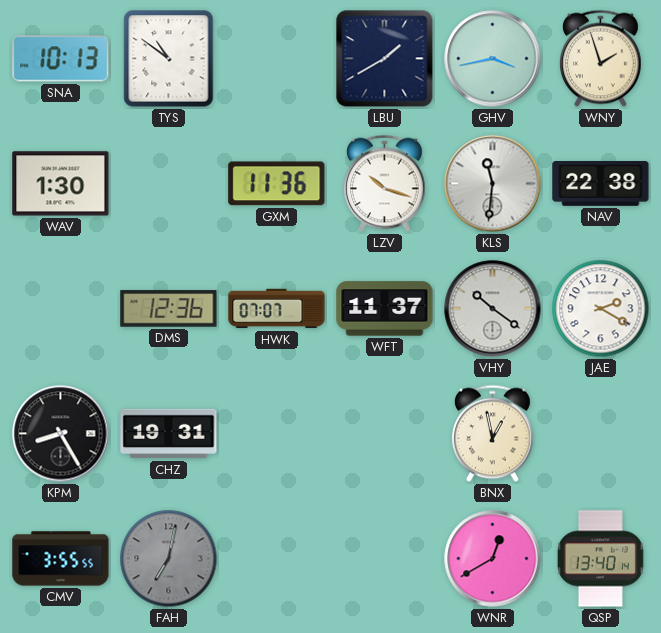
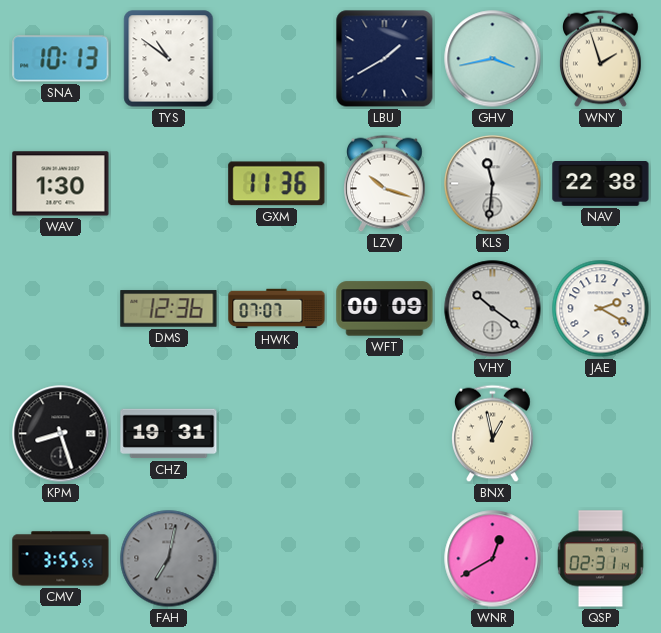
WFT: 11:37 -> 00:09
KPM: 8:25 -> 8:27
QSP: 13:40 -> 02:31
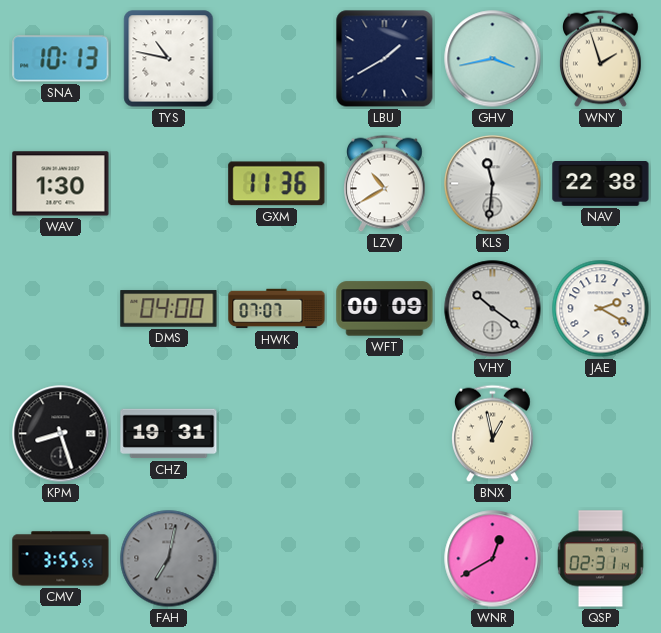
TYS: 10:51 -> 10:47
LZV: 10:18 -> 10:40
DMS: 12:36 -> 04:00
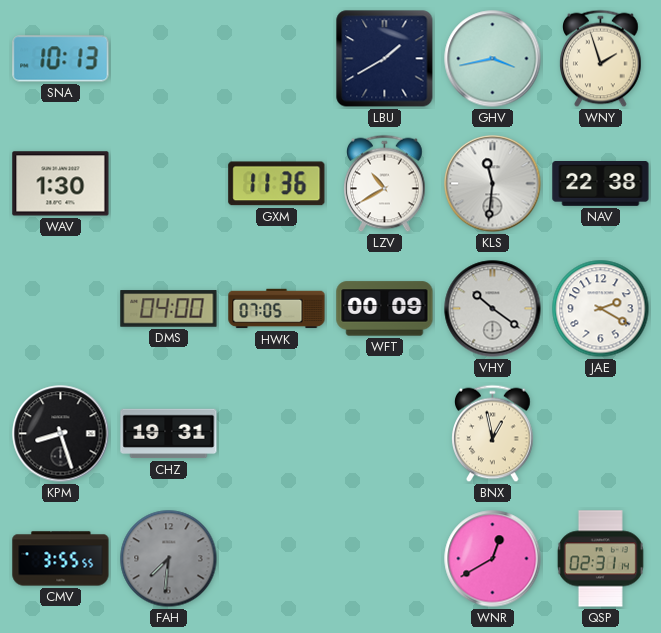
TYS: 10:47 -> none
HWK: 07:07 -> 07:05
FAH: 7:02 -> 7:31
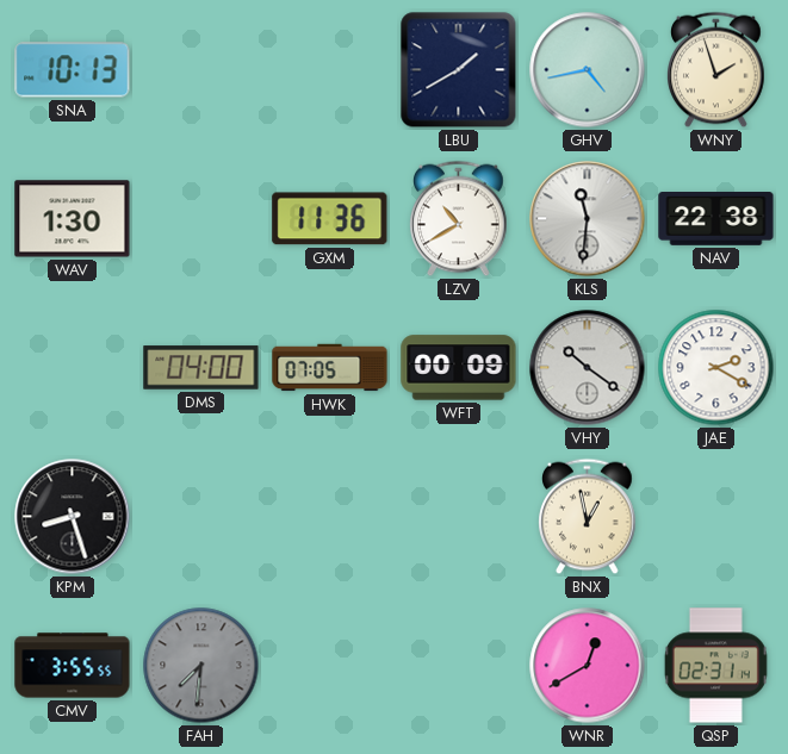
GHV: 3:43 -> 4:43
CHZ: 19:31 -> none
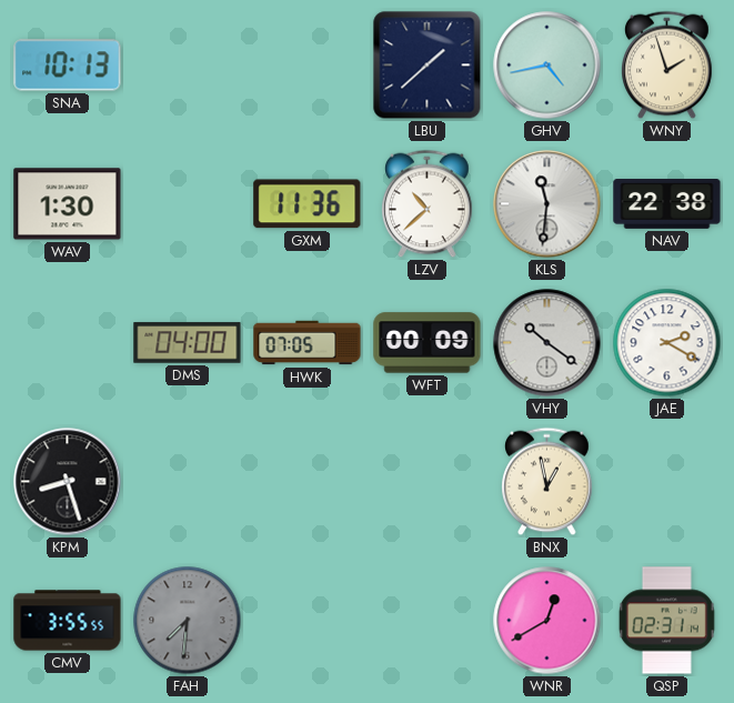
LBU: 1:40 -> 1:38
LZV: 10:40 -> 10:38
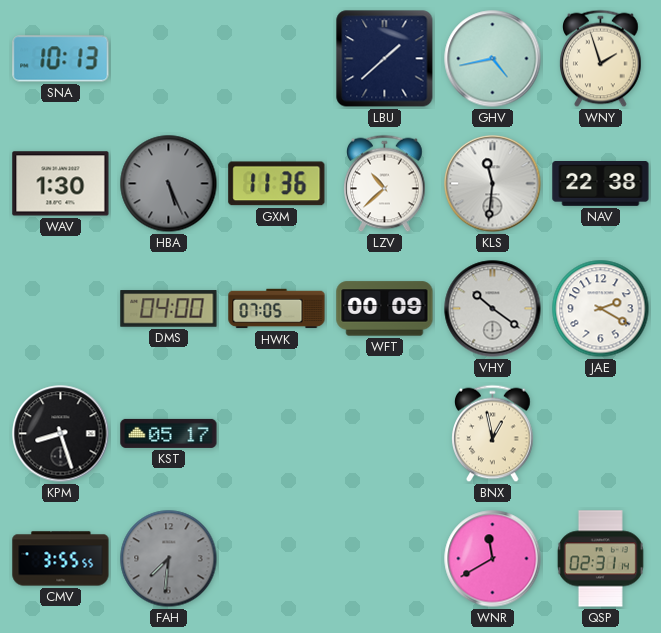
HBA: none -> 5:26
KST: none -> 05:17
WNR: 12:40 -> 11:40
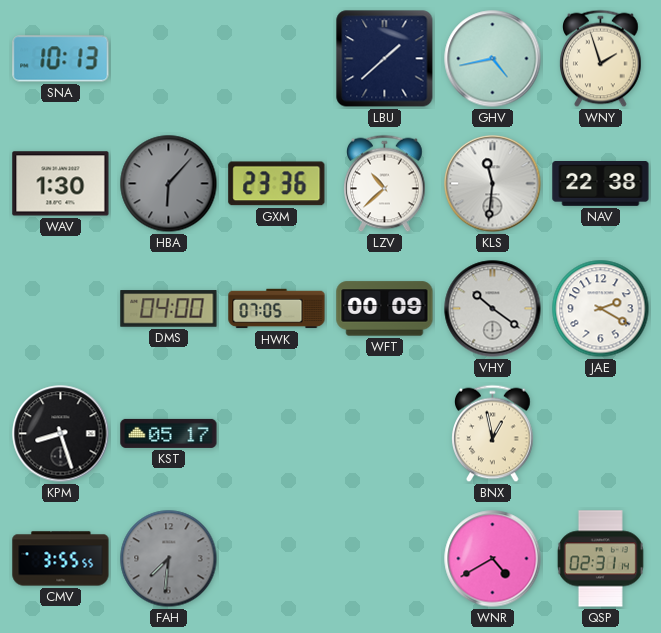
HBA: 5:26 -> 6:07
GXM: 11:36 -> 23:36
WNR: 11:40 -> 4:40
